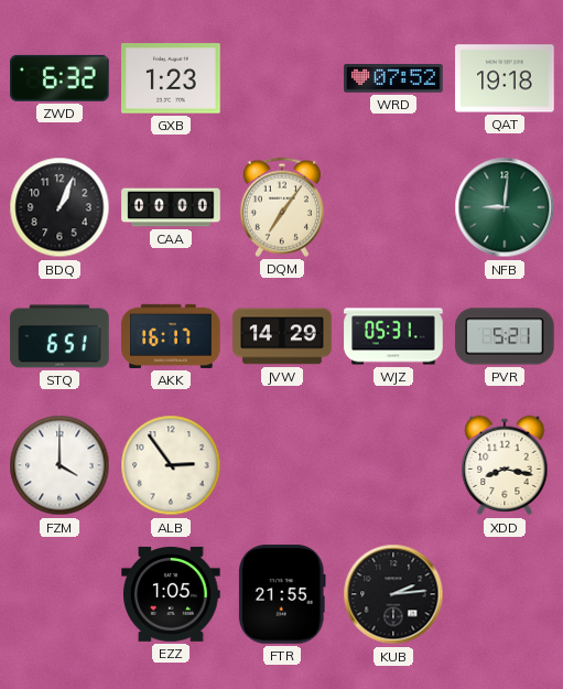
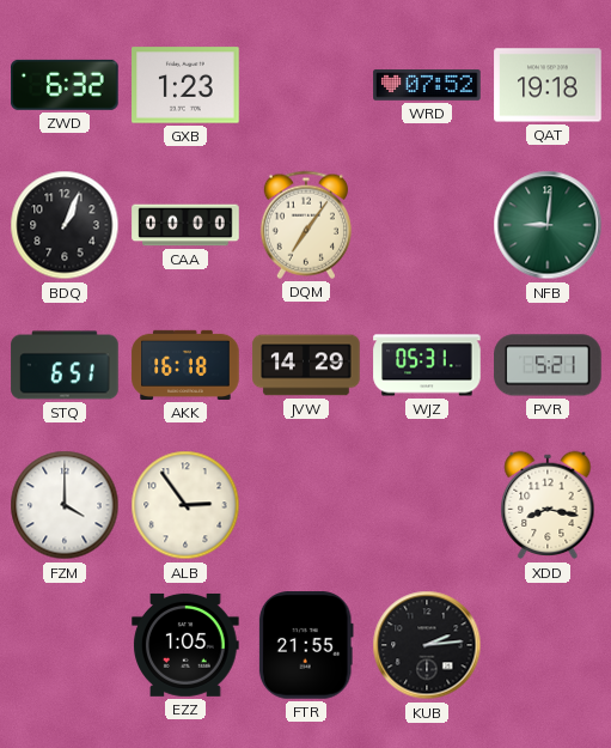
AKK: 16:17 -> 16:18
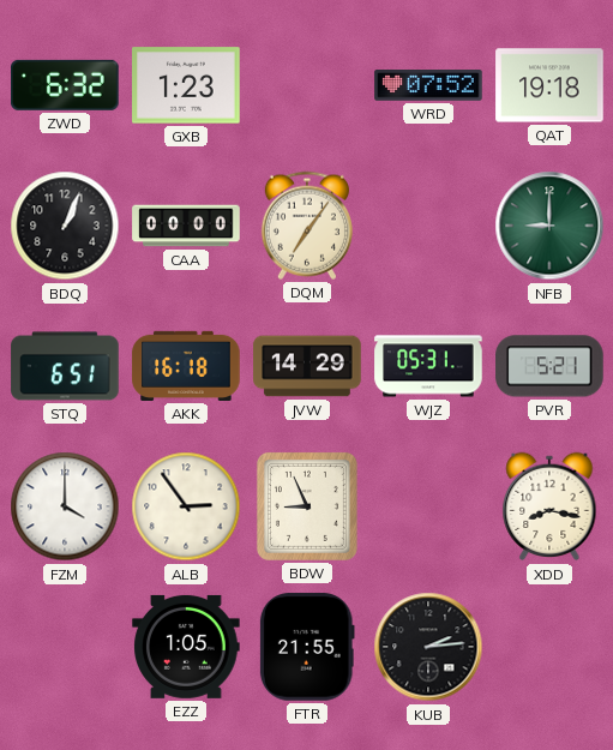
NFB: 9:01 -> 9:00
BDW: none -> 8:56
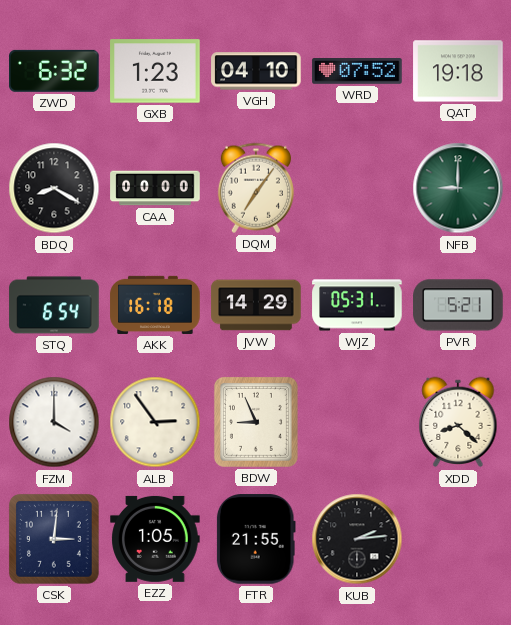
VGH: none -> 04:10
BDQ: 1:04 -> 8:20
STQ: 6:51 -> 6:54
XDD: 8:17 -> 8:22
CSK: none -> 3:01
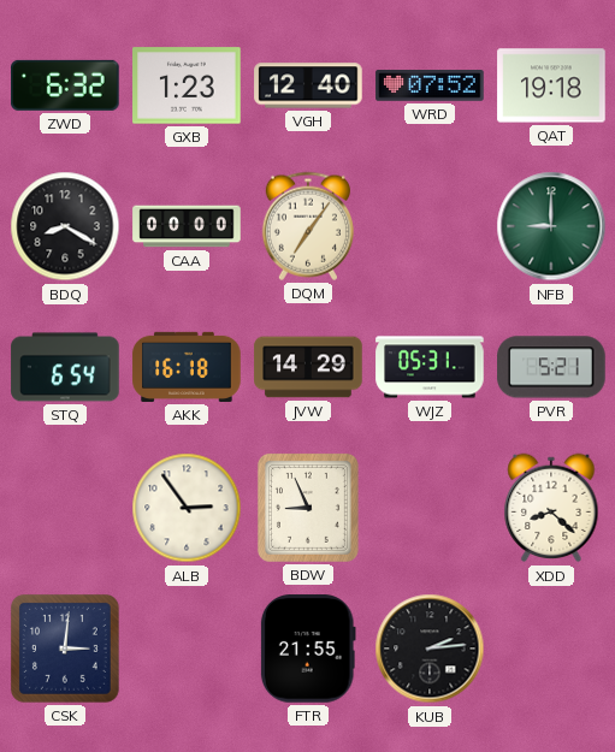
VGH: 04:10 -> 12:40
FZM: 4:00 -> none
EZZ: 1:05 -> none
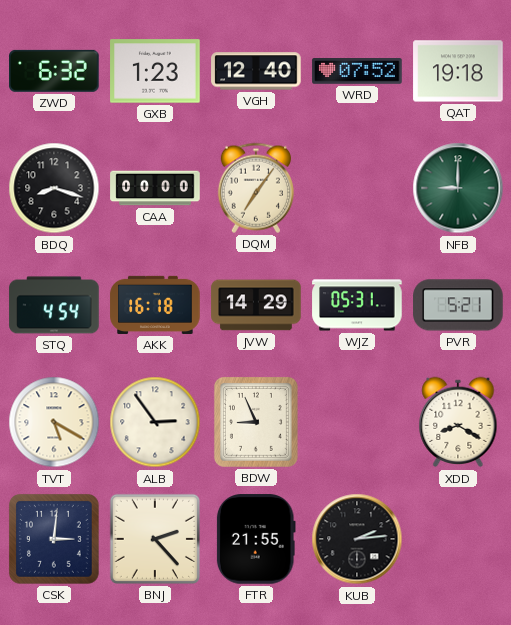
BDQ: 8:20 -> 8:18
STQ: 6:54 -> 4:54
TVT: none -> 5:20
XDD: 8:22 -> 8:20
BNJ: none -> 2:23
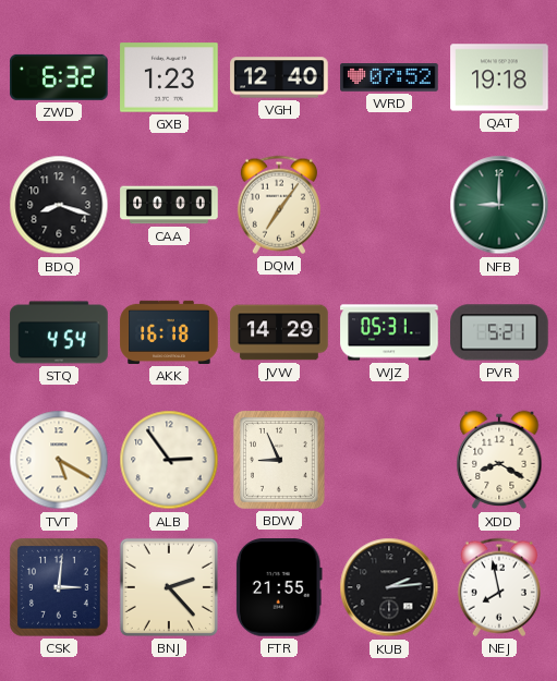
NEJ: none -> 7:58
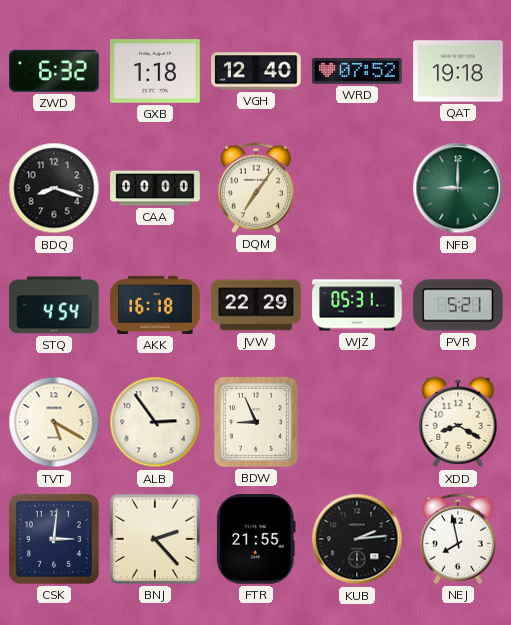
GXB: 1:23 -> 1:18
JVW: 14:29 -> 22:29
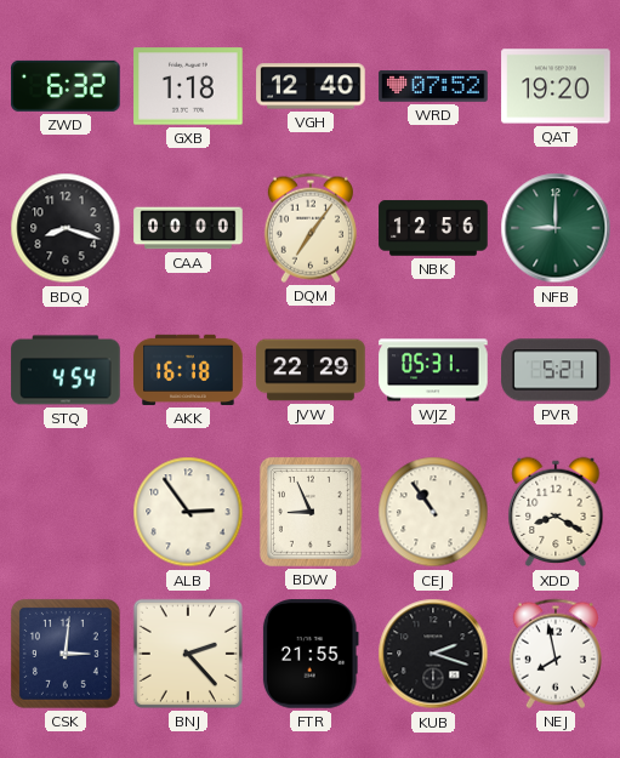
QAT: 19:18 -> 19:20
NBK: none -> 12:56
TVT: 5:20 -> none
CEJ: none -> 10:54
KUB: 2:14 -> 2:18
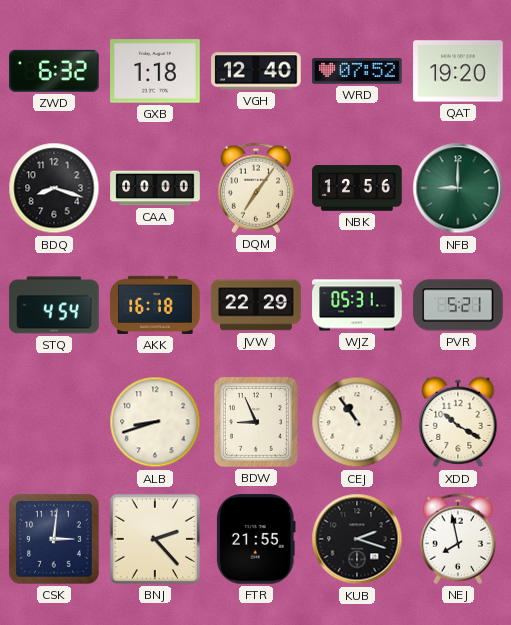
ALB: 2:54 -> 8:42
XDD: 8:20 -> 10:20
